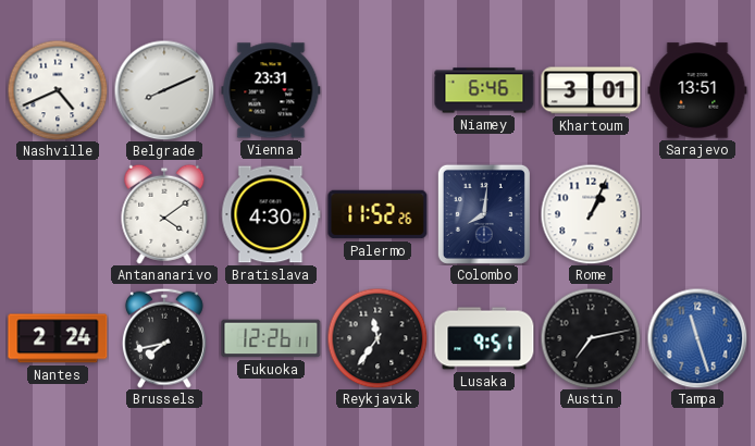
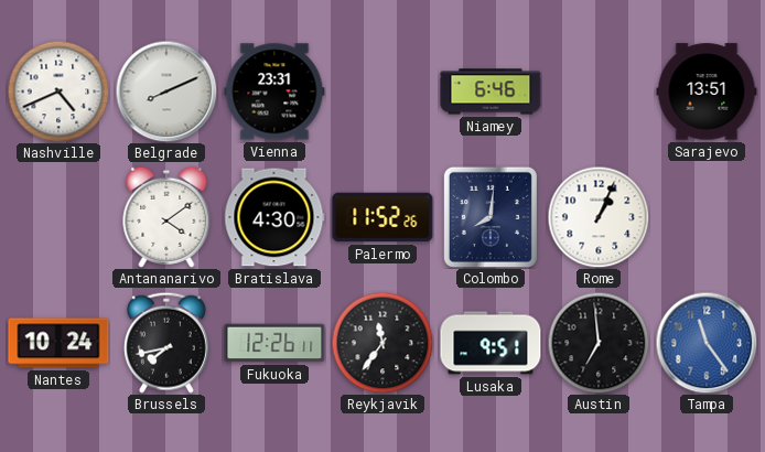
Khartoum: 3:01 -> none
Nantes: 2:24 -> 10:24
Austin: 7:13 -> 6:59
Tampa: 11:27 -> 11:24
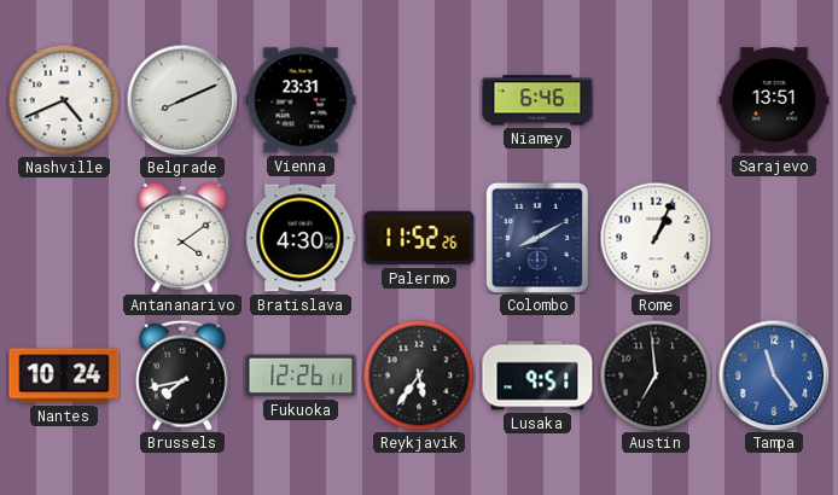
Colombo: 8:01 -> 8:10
Reykjavik: 11:36 -> 5:36
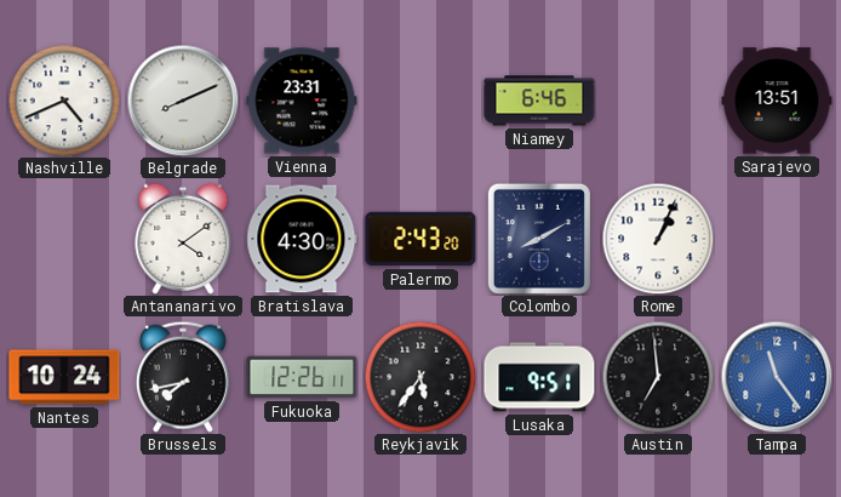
Palermo: 11:52 -> 2:43
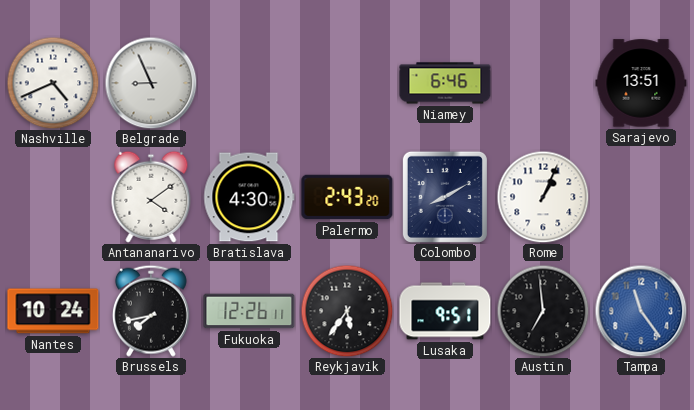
Belgrade: 8:11 -> 8:56
Vienna: 23:31 -> none
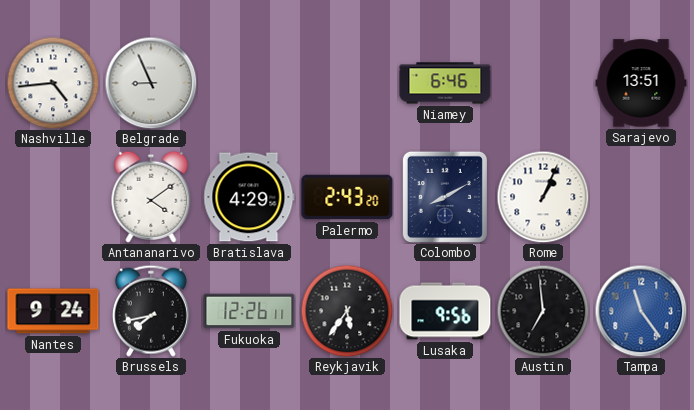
Nashville: 4:41 -> 4:44
Bratislava: 4:30 -> 4:29
Nantes: 10:24 -> 9:24
Lusaka: 9:51 -> 9:56
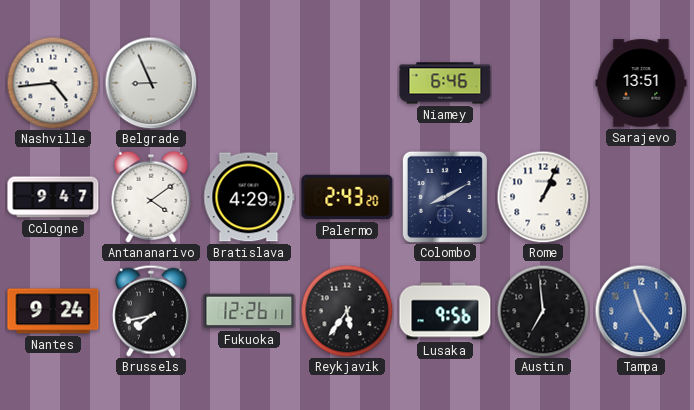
Cologne: none -> 9:47
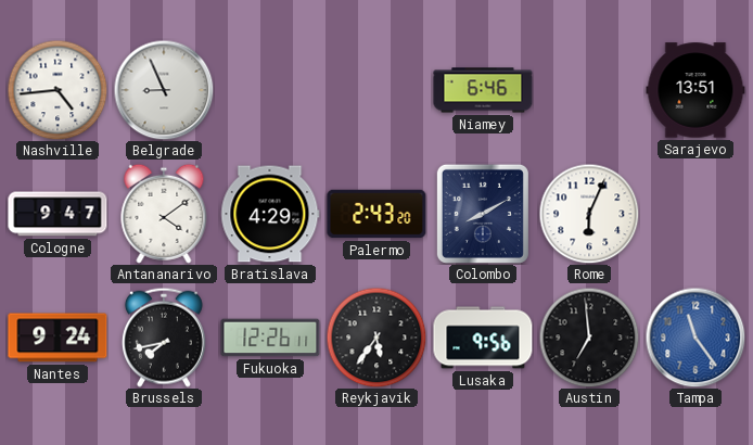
Rome: 1:04 -> 6:04
